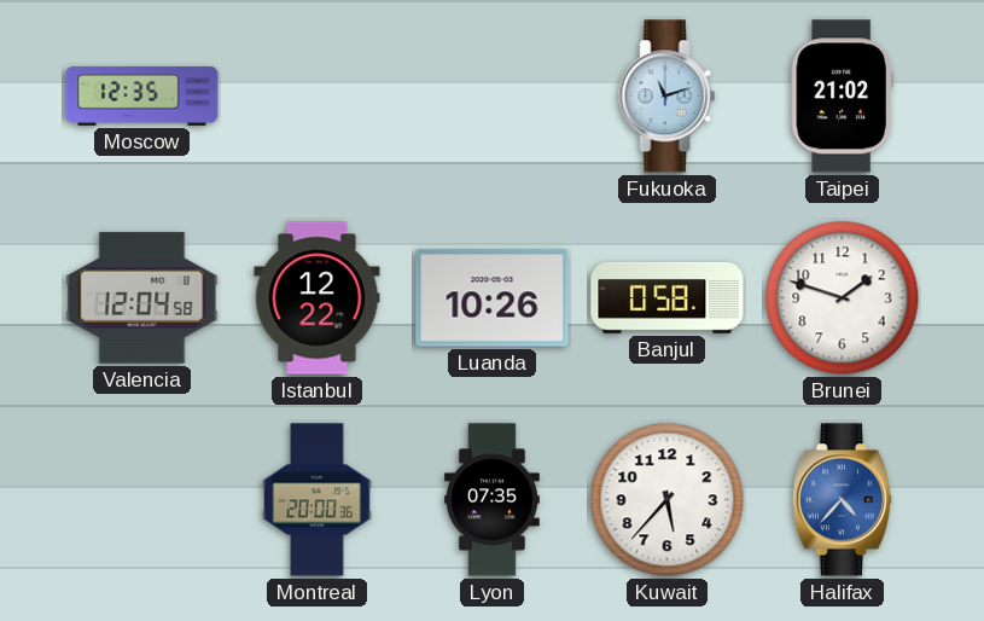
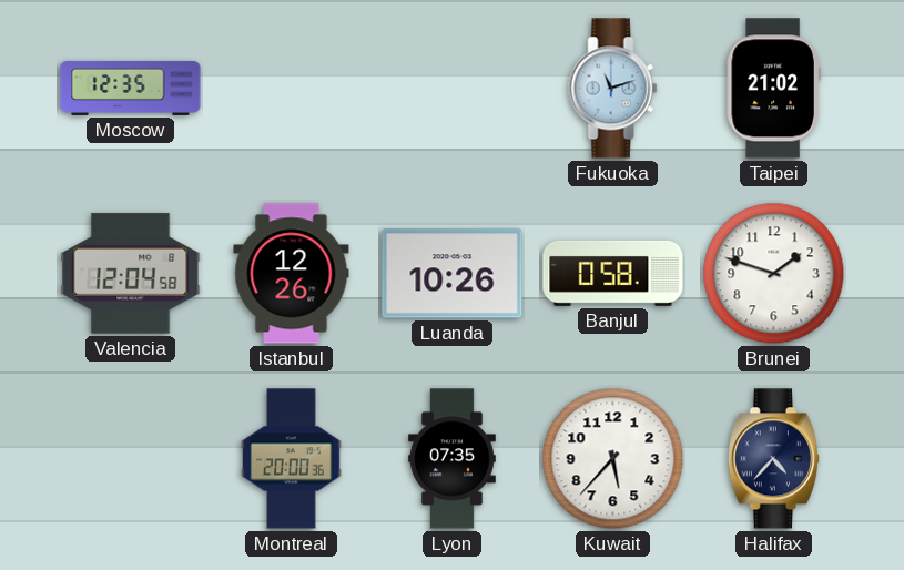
Istanbul: 12:22 -> 12:26
Halifax dial: blue -> navy
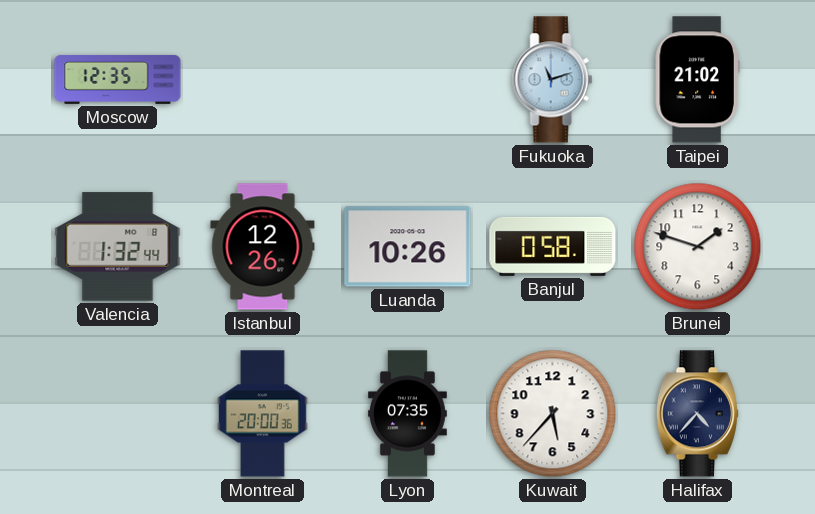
Valencia: 12:04 -> 1:32
